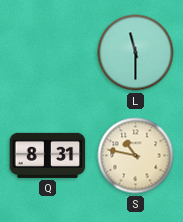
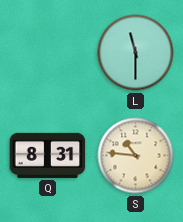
S: 10:47 -> 10:46
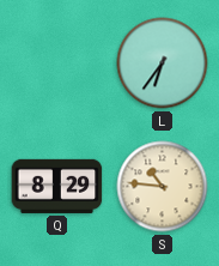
L: 11:30 -> 6:36
Q: 8:31 -> 8:29
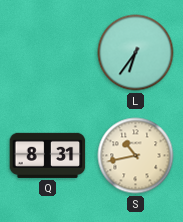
Q: 8:29 -> 8:31
S: 10:46 -> 10:43
